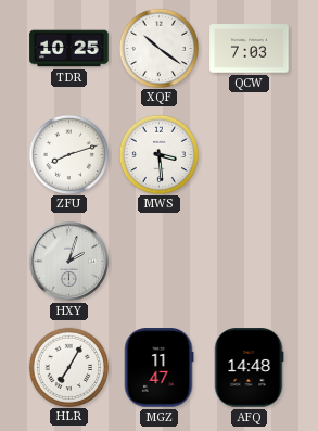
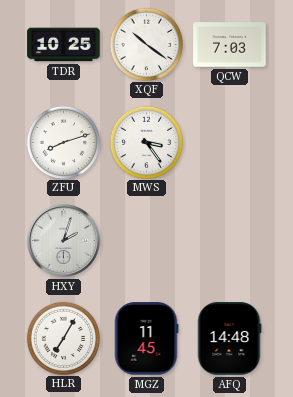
MWS: 3:29 -> 3:24
MGZ: 11:47 -> 11:45
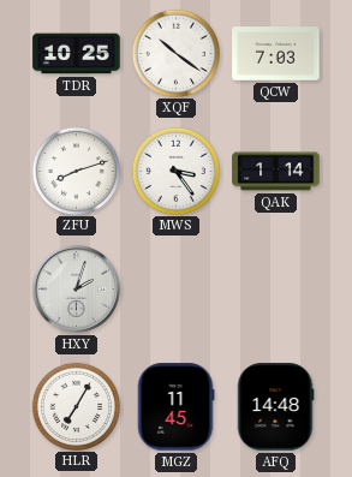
QAK: none -> 1:14
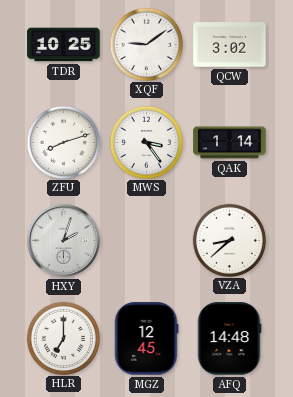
XQF: 10:21 -> 9:09
QCW: 7:03 -> 3:02
VZA: none -> 8:38
HLR: 7:05 -> 7:00
MGZ: 11:45 -> 12:45
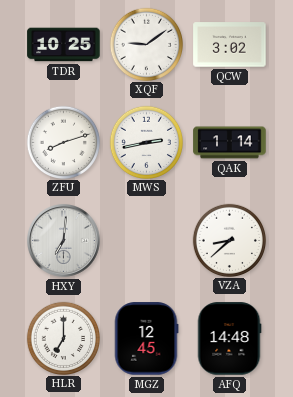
MWS: 3:24 -> 2:43
HXY: 2:03 -> 7:01
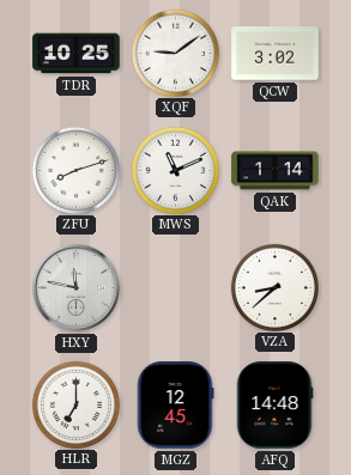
MWS: 2:43 -> 11:11
HXY: 7:01 -> 11:47
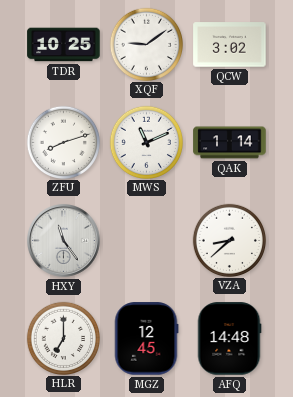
HXY: 11:47 -> 11:24
